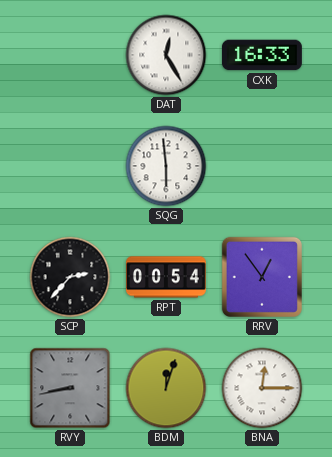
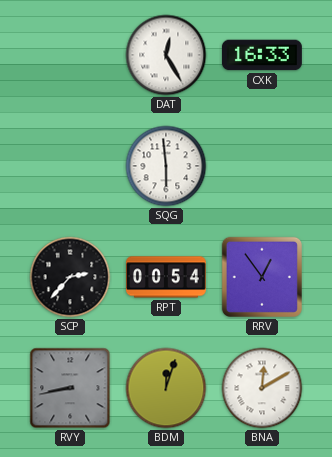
BNA: 12:15 -> 12:10
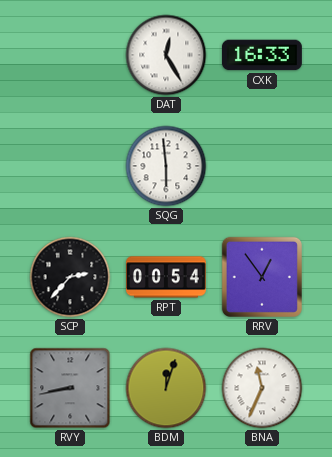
BNA: 12:10 -> 11:34
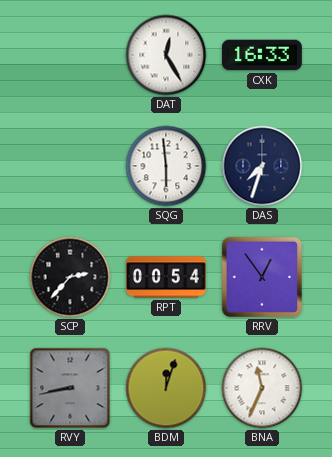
DAS: none -> 7:33
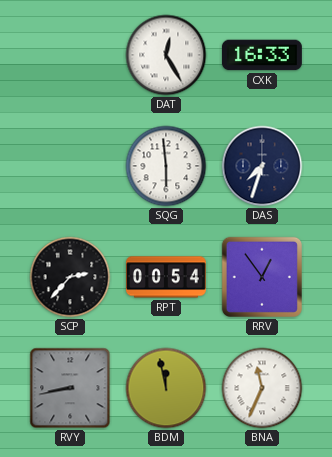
BDM: 12:03 -> 11:58
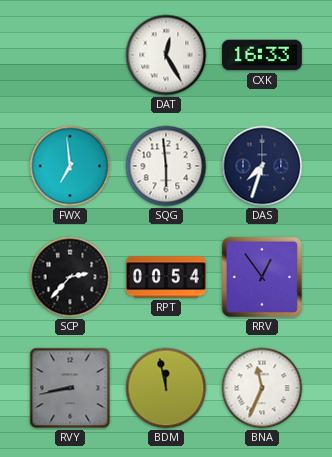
FWX: none -> 6:59
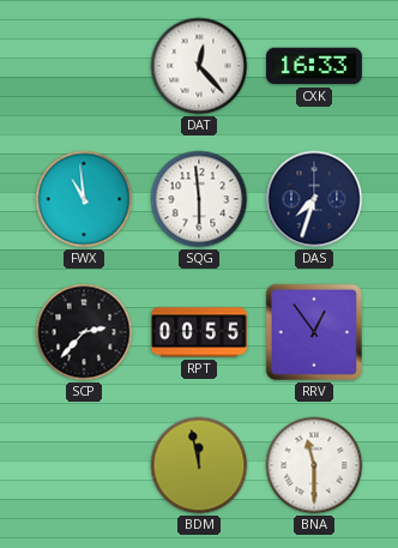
DAT: 12:25 -> 12:23
FWX: 6:59 -> 10:59
RPT: 00:54 -> 00:55
RVY: 8:43 -> none
BNA: 11:34 -> 11:30
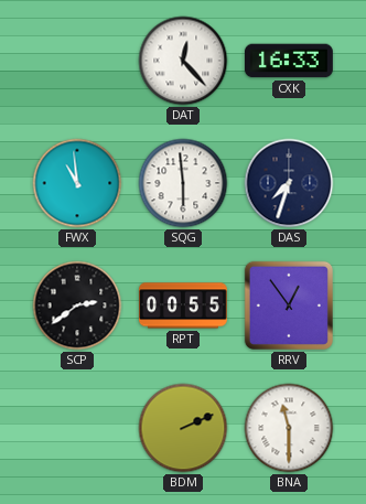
SCP: 2:37 -> 2:39
BDM: 11:58 -> 2:11
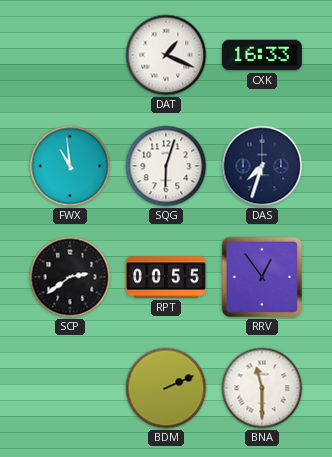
DAT: 12:23 -> 1:19
SQG: 5:59 -> 6:03
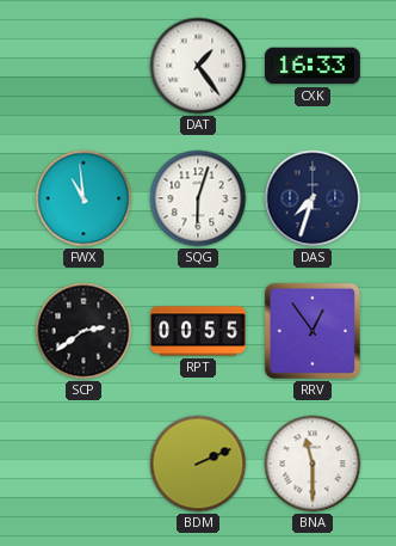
DAT: 1:19 -> 1:24
